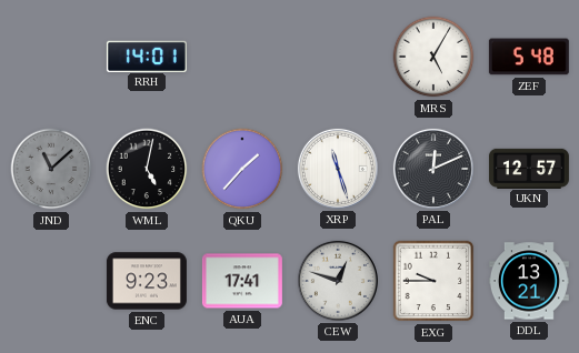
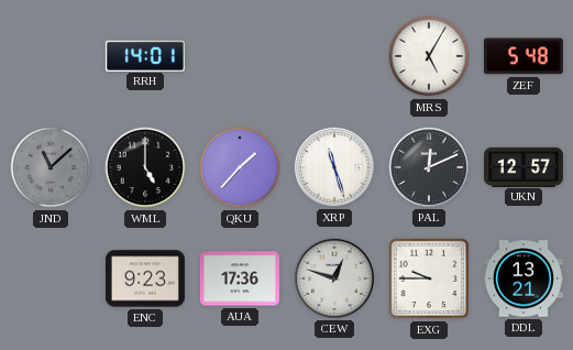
WML: 5:02 -> 5:00
AUA: 17:41 -> 17:36
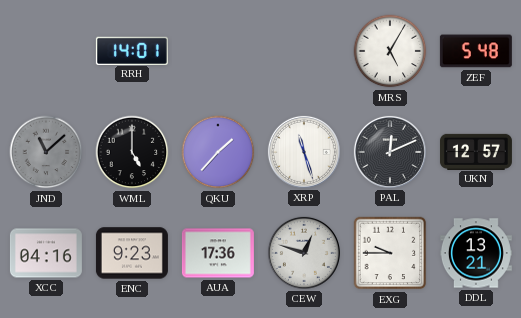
XCC: none -> 04:16
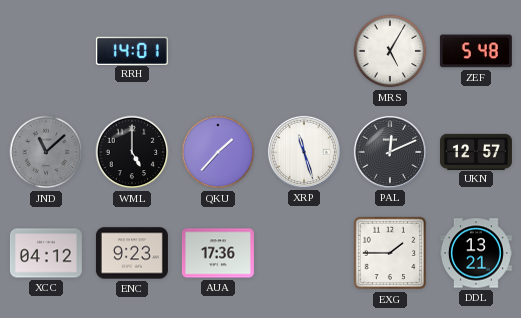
XCC: 04:16 -> 04:12
CEW: 12:48 -> none
EXG: 9:45 -> 1:45
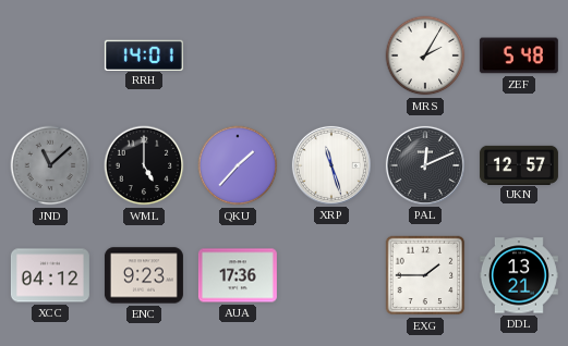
MRS: 5:05 -> 2:05
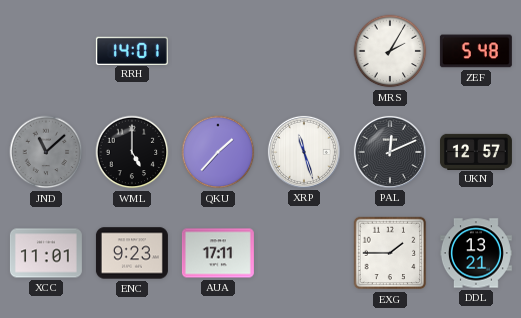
XCC: 04:12 -> 11:01
AUA: 17:36 -> 17:11
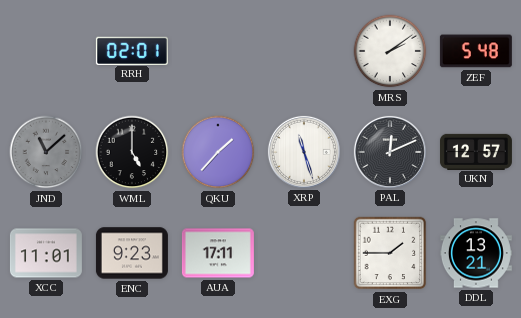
RRH: 14:01 -> 02:01
MRS: 2:05 -> 2:09
